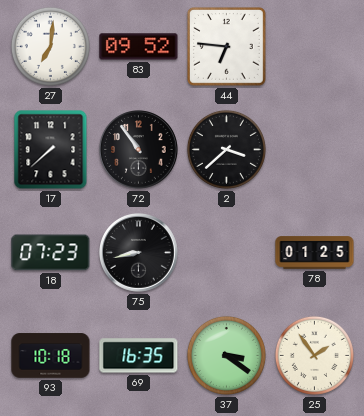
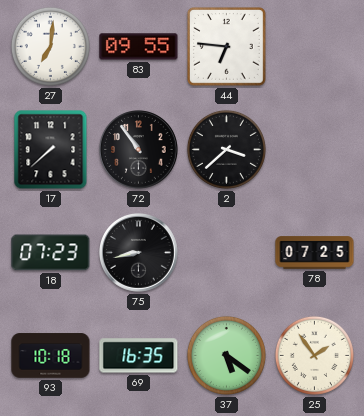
83: 09:52 -> 09:55
78: 01:25 -> 07:25
37: 3:21 -> 5:21
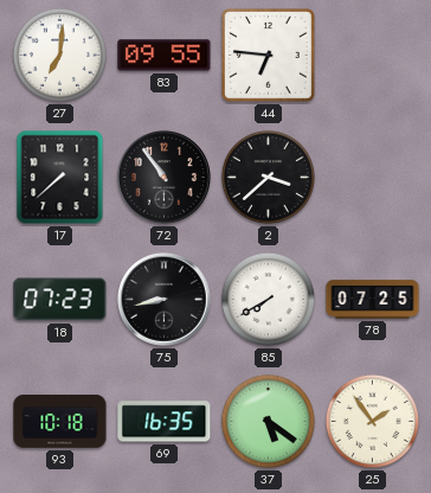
85: none -> 7:40
